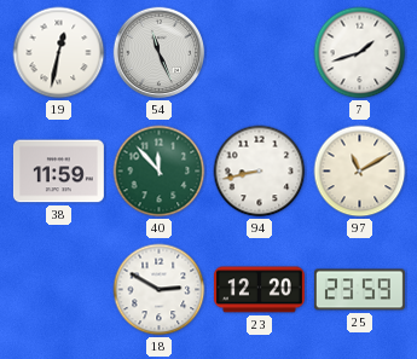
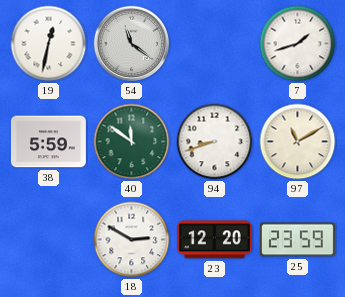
54: 11:26 -> 11:21
38: 11:59 -> 5:59
40: 11:53 -> 11:51
94: 8:43 -> 8:42
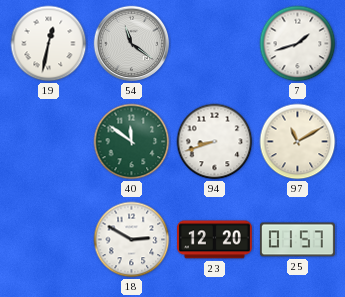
38: 5:59 -> none
25: 23:59 -> 01:57
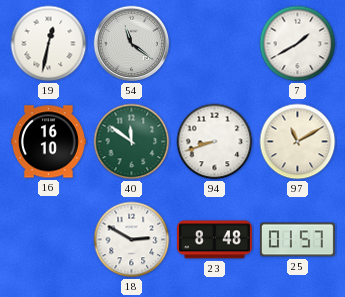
7: 1:42 -> 1:40
16: none -> 16:10
23: 12:20 -> 8:48
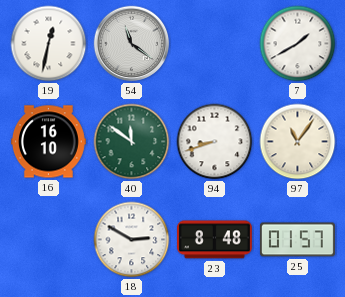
97: 11:10 -> 11:06
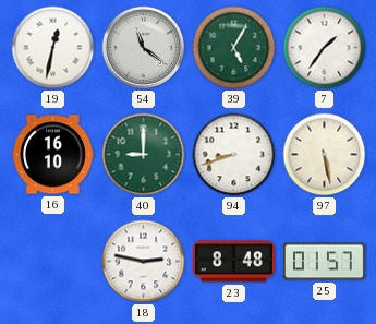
39: none -> 5:05
7: 1:40 -> 1:36
40: 11:51 -> 9:00
97: 11:06 -> 5:28
18: 2:50 -> 2:47
